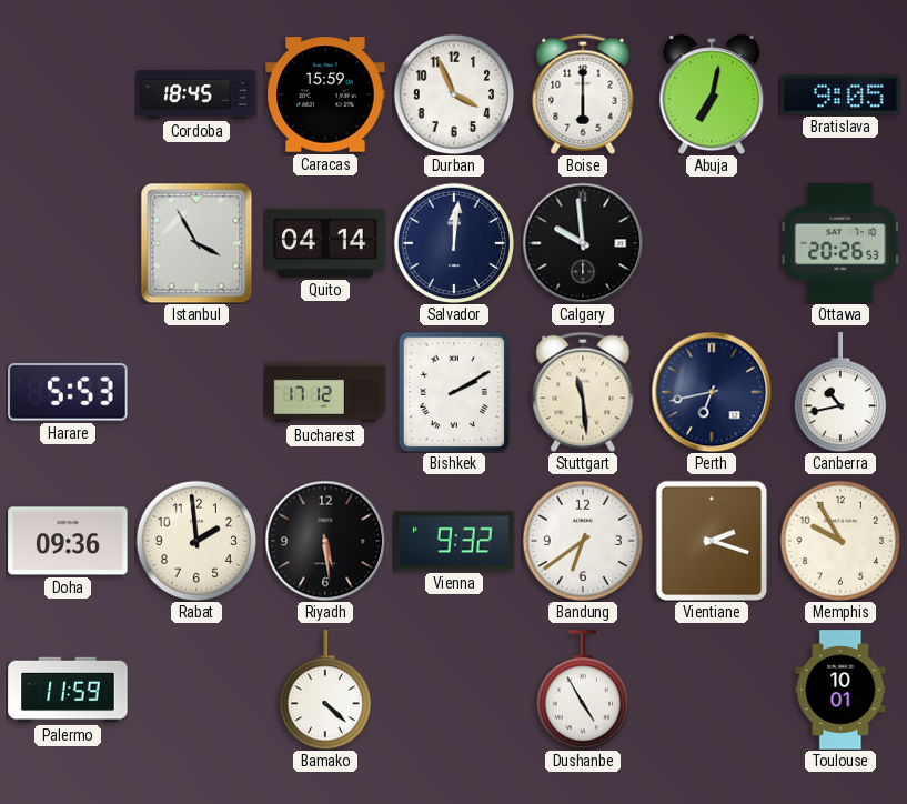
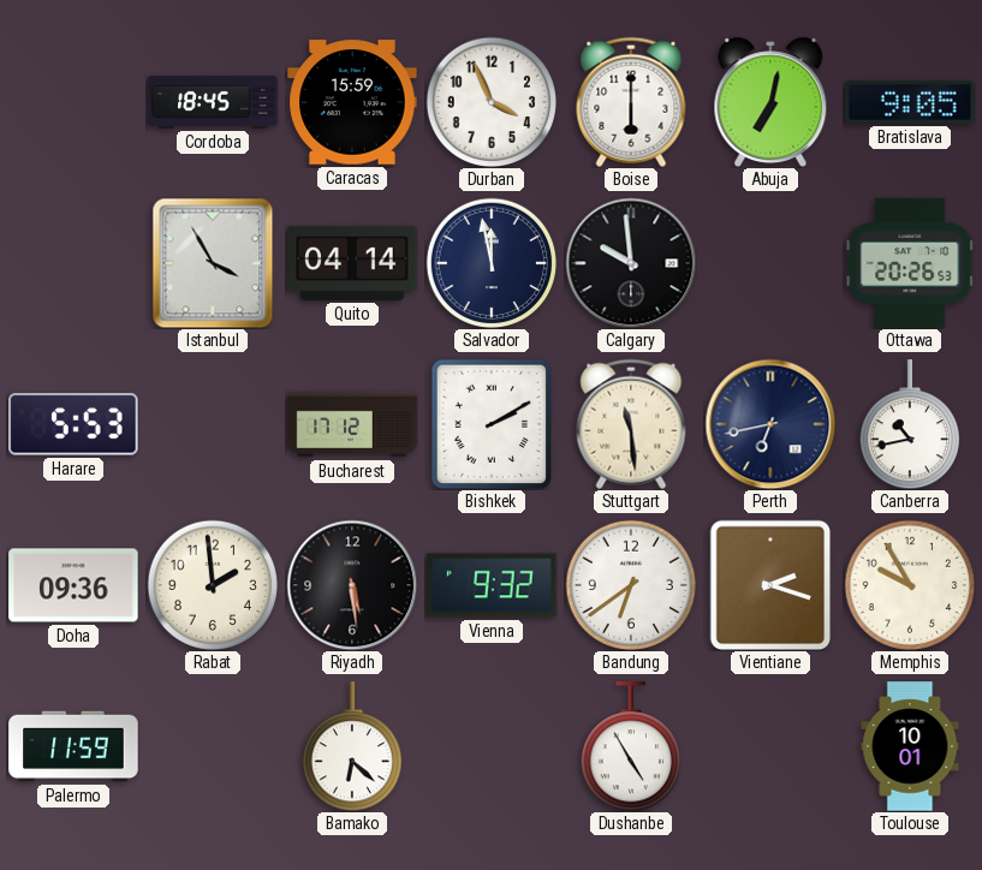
Salvador: 12:01 -> 11:58
Bamako: 4:22 -> 6:22
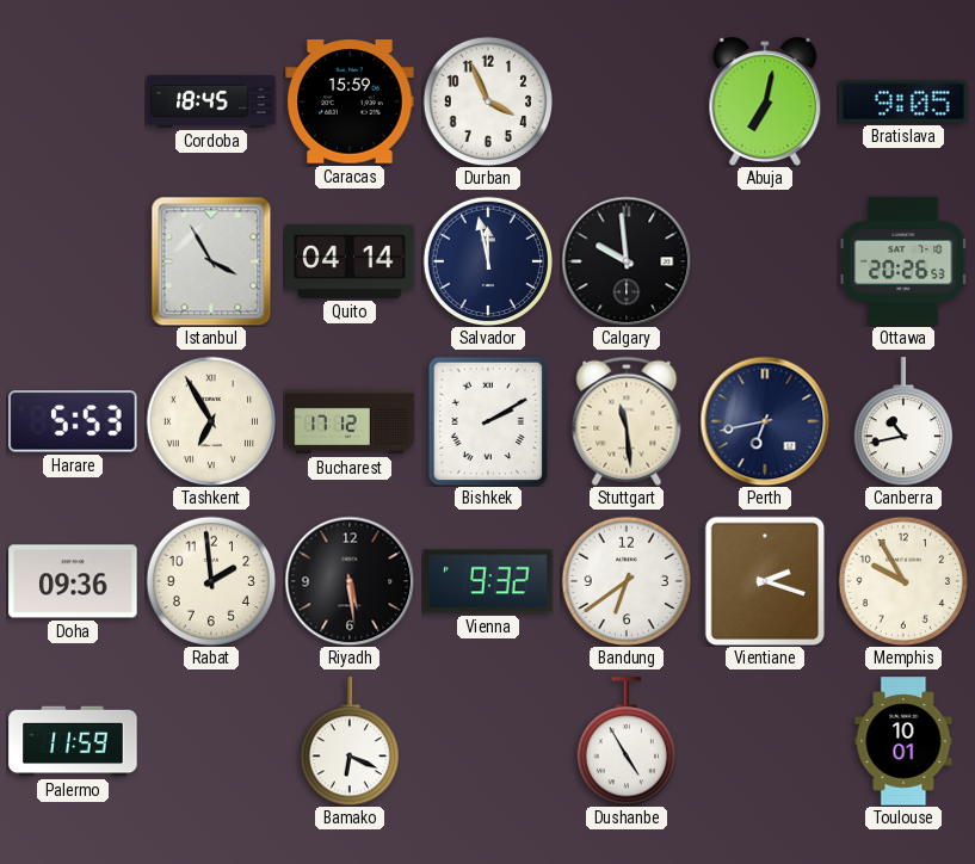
Boise: 6:00 -> none
Tashkent: none -> 6:55
Bamako: 6:22 -> 6:19
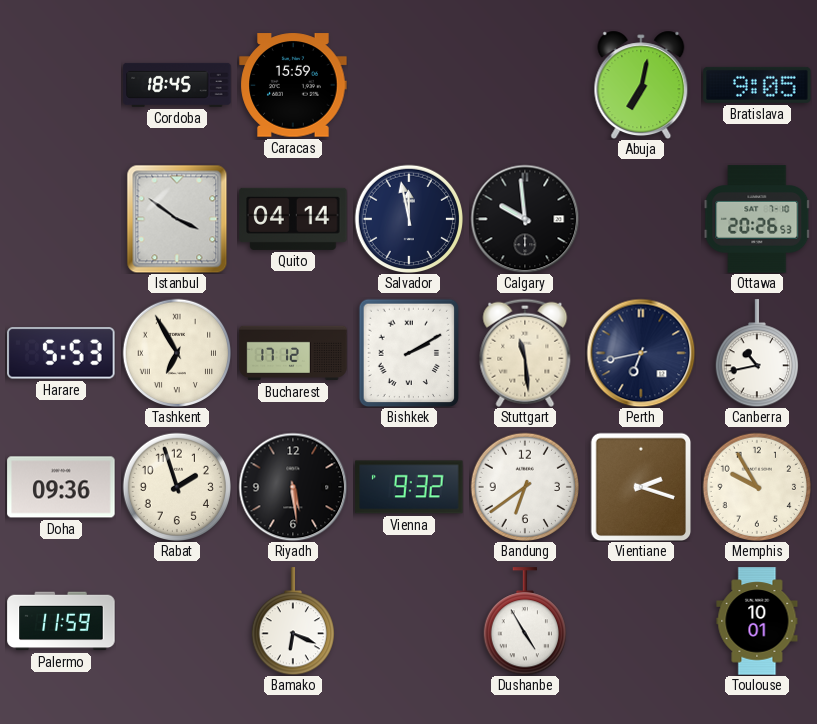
Durban: 3:56 -> none
Istanbul: 3:55 -> 3:51
Rabat: 1:59 -> 1:57
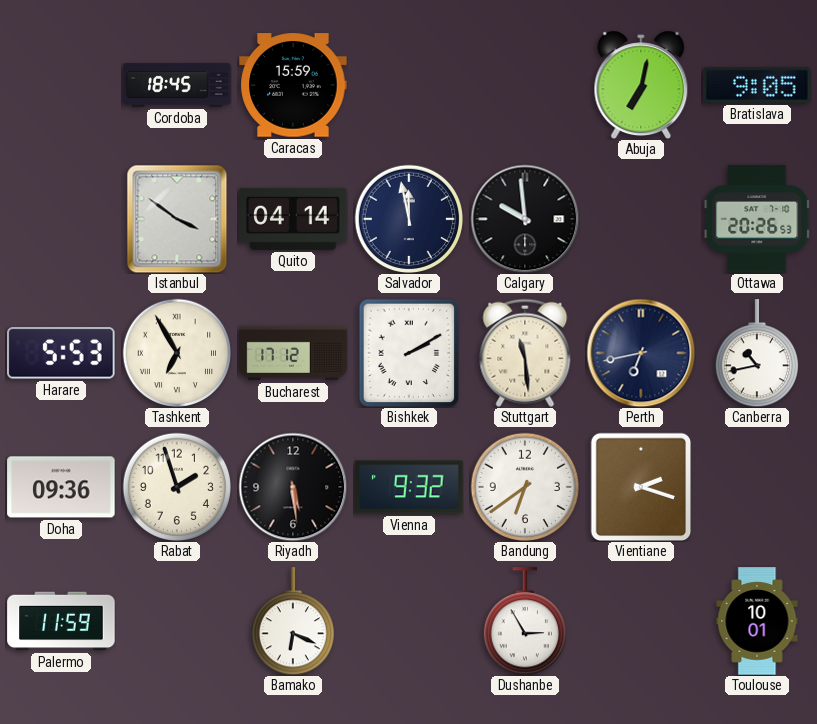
Memphis: 9:55 -> none
Dushanbe: 4:55 -> 2:55
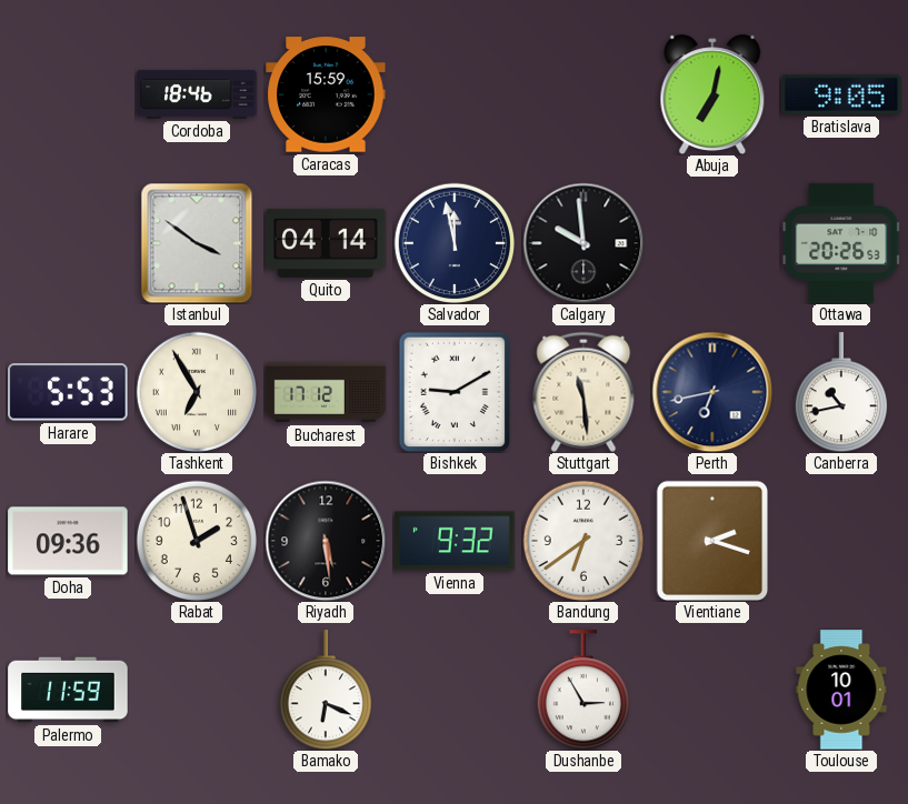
Cordoba: 18:45 -> 18:46
Bishkek: 2:10 -> 9:10
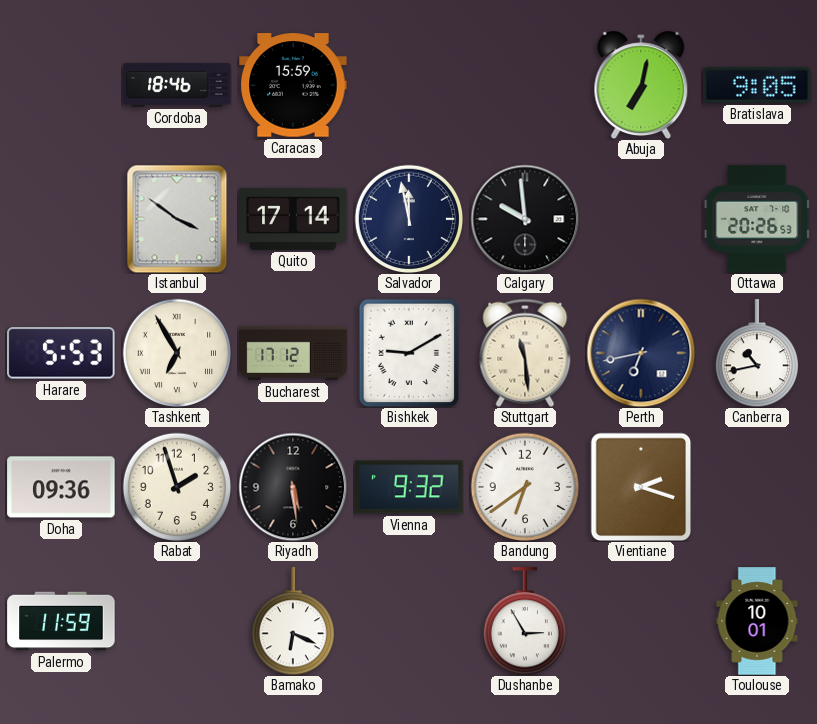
Quito: 04:14 -> 17:14
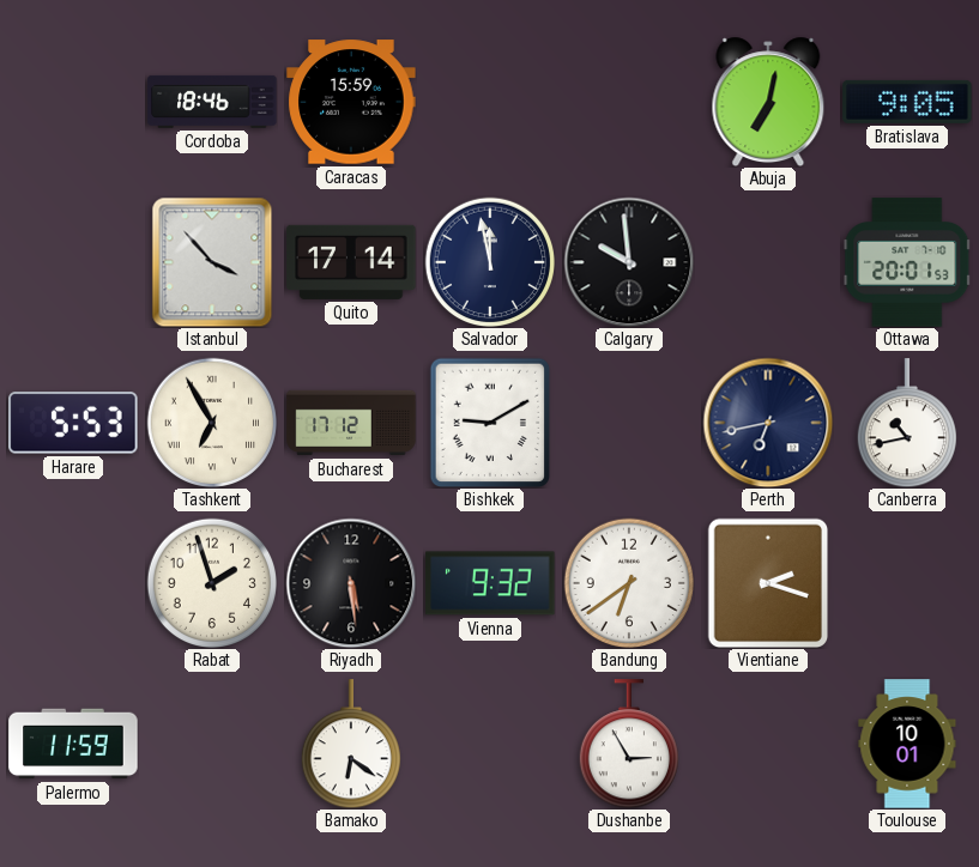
Istanbul: 3:51 -> 3:53
Ottawa: 20:26 -> 20:01
Stuttgart: 11:29 -> none
Doha: 09:36 -> none
Bamako: 6:19 -> 6:21
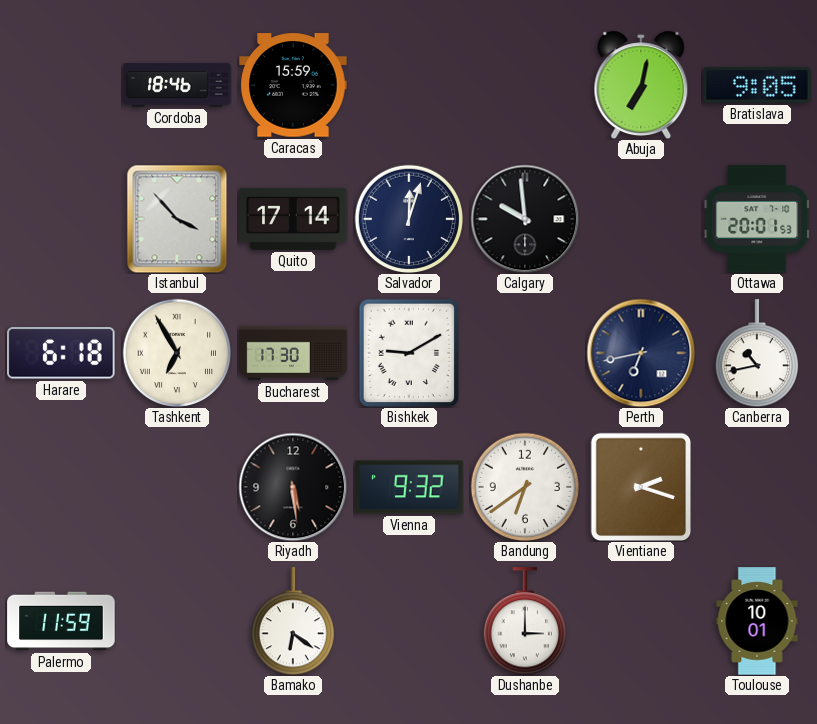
Salvador: 11:58 -> 12:03
Harare: 5:53 -> 6:18
Bucharest: 17:12 -> 17:30
Rabat: 1:57 -> none
Dushanbe: 2:55 -> 3:00
